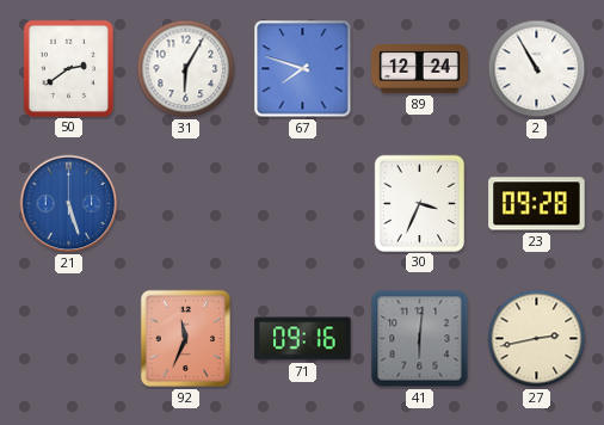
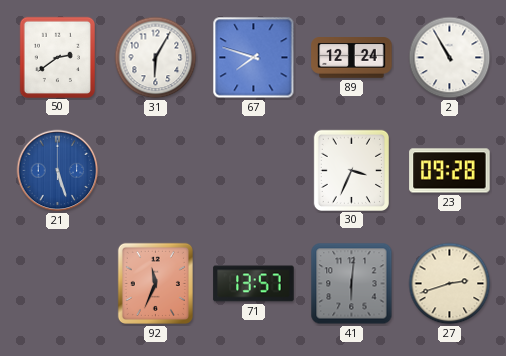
71: 09:16 -> 13:57
27: 2:43 -> 2:42
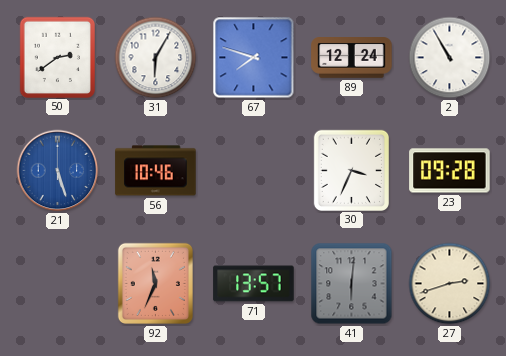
56: none -> 10:46
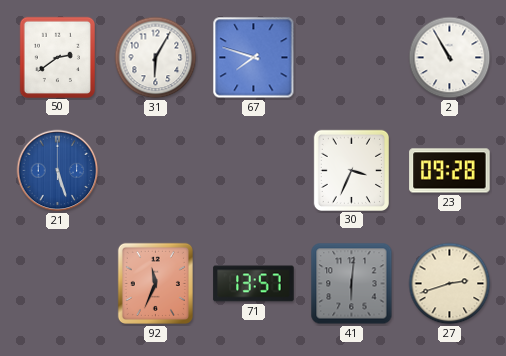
89: 12:24 -> none
56: 10:46 -> none
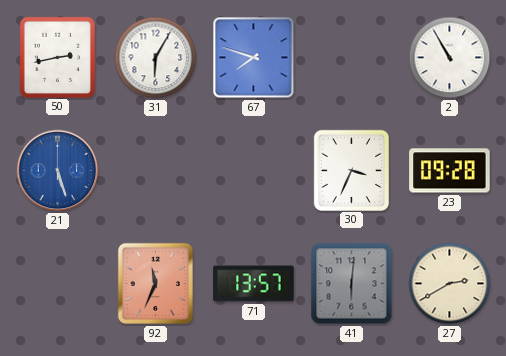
50: 2:39 -> 2:43
27: 2:42 -> 2:40
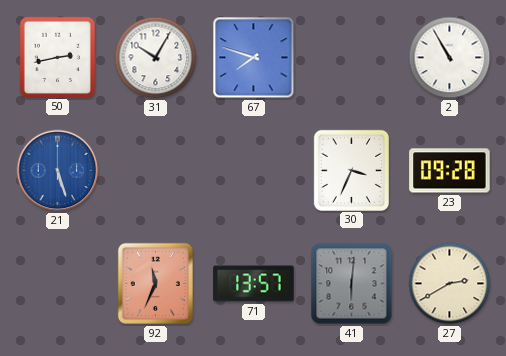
31: 6:05 -> 10:05
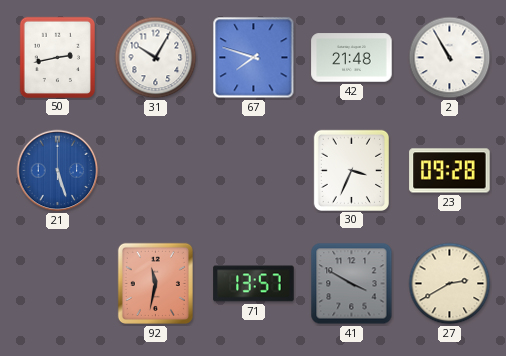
42: none -> 21:48
92: 11:34 -> 11:32
41: 6:01 -> 3:50
